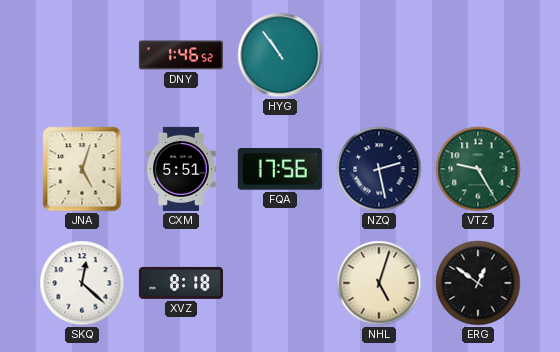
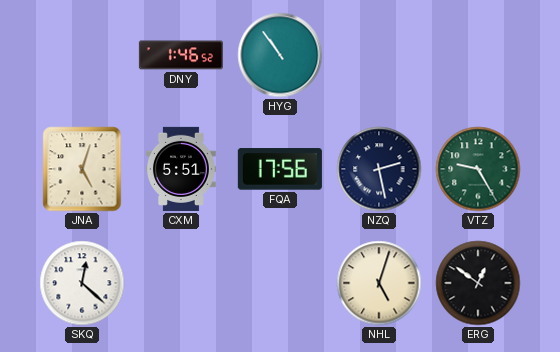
XVZ: 8:18 -> none
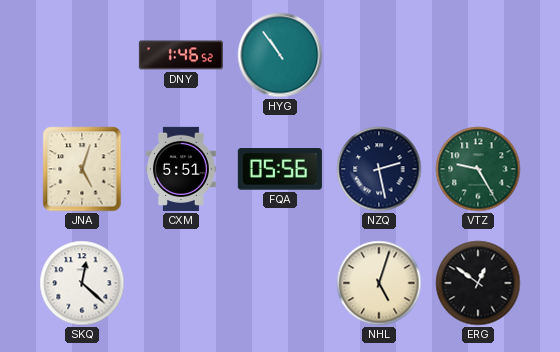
FQA: 17:56 -> 05:56
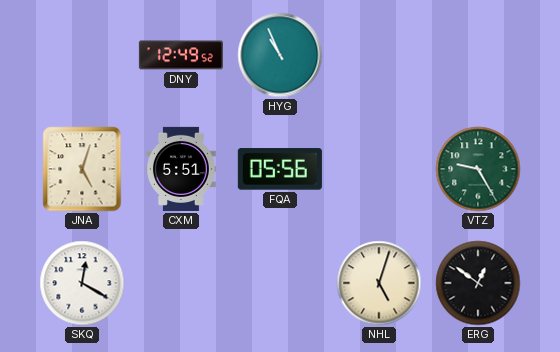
DNY: 1:46 -> 12:49
HYG: 10:54 -> 10:56
NZQ: 2:28 -> none
SKQ: 12:22 -> 12:20
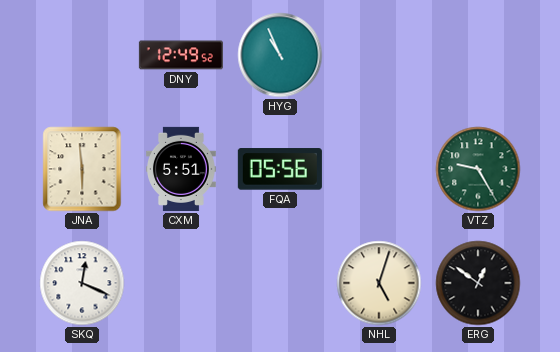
JNA: 5:03 -> 5:59
SKQ: 12:20 -> 12:19
